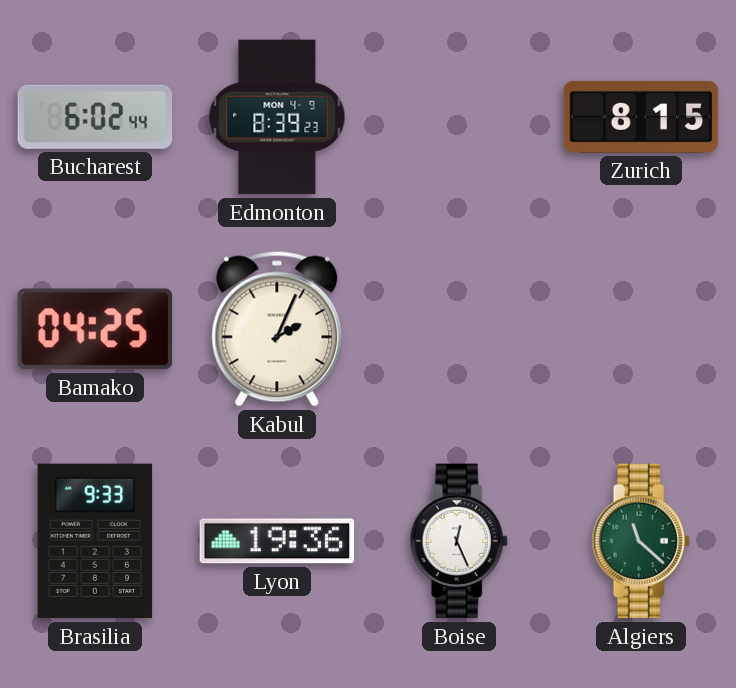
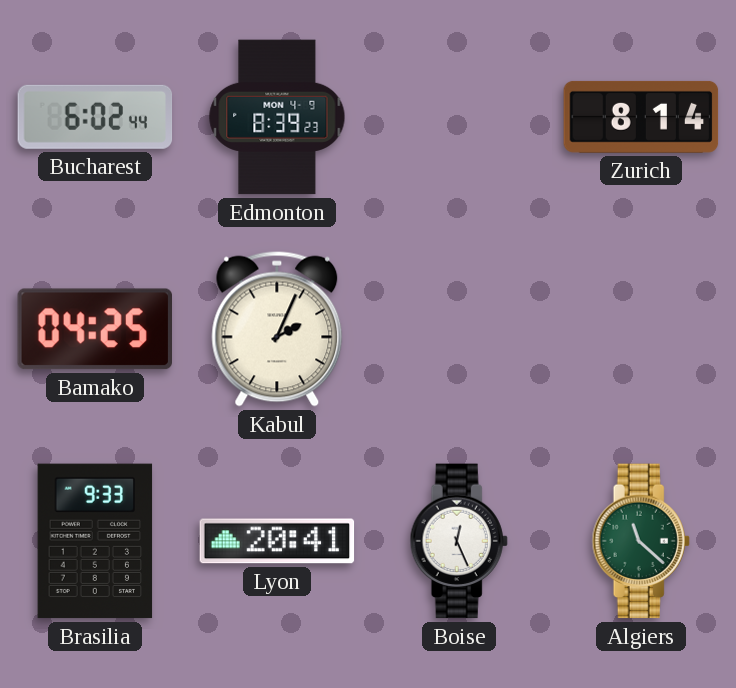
Zurich: 8:15 -> 8:14
Lyon: 19:36 -> 20:41
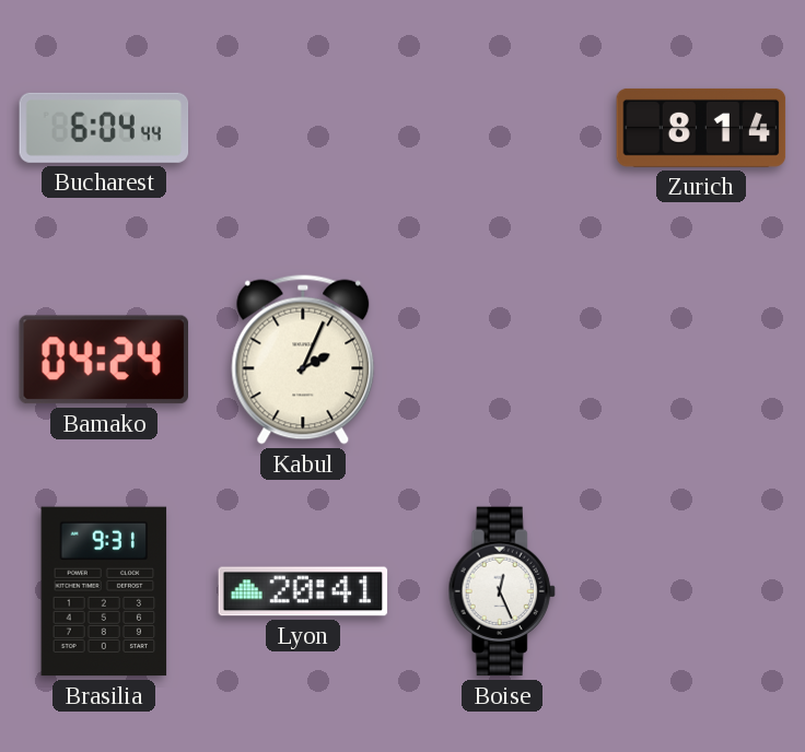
Bucharest: 6:02 -> 6:04
Edmonton: 8:39 -> none
Bamako: 04:25 -> 04:24
Brasilia: 9:33 -> 9:31
Algiers: 11:22 -> none
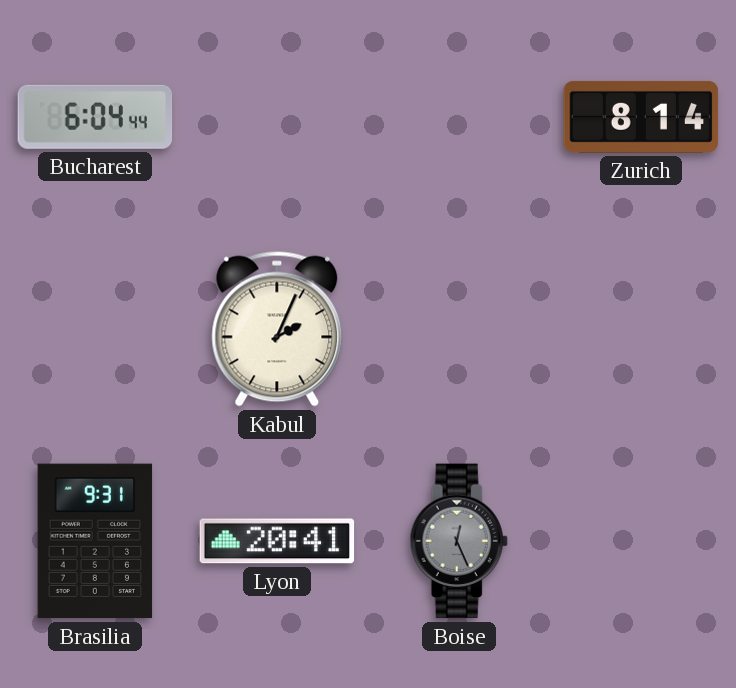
Bamako: 04:24 -> none
Boise dial: white -> grey
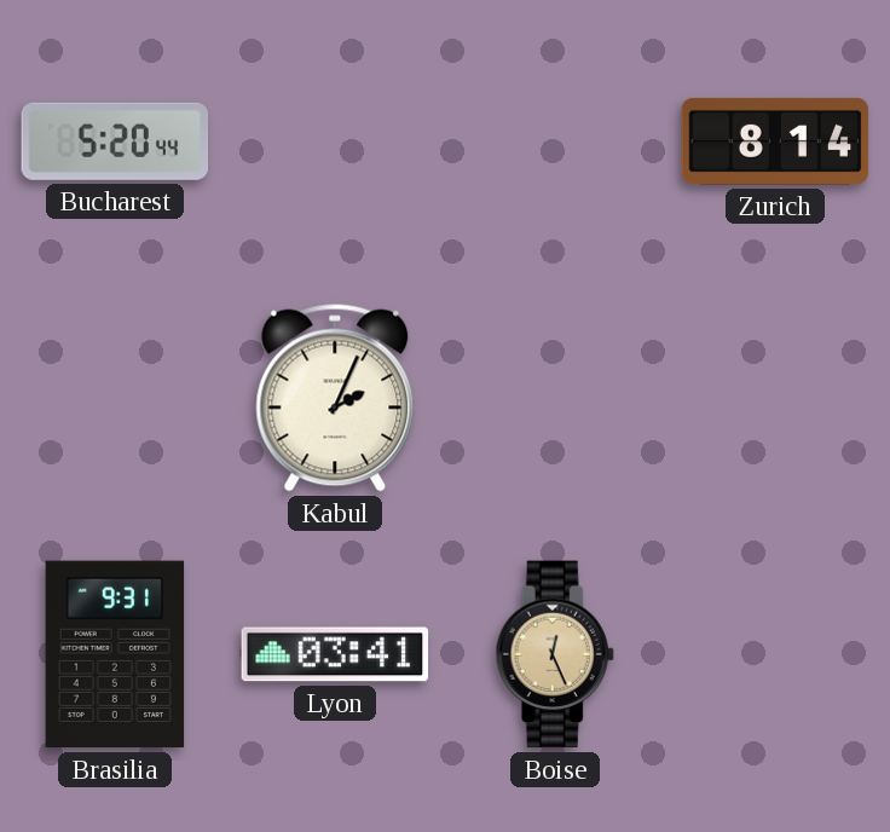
Bucharest: 6:04 -> 5:20
Lyon: 20:41 -> 03:41
Boise dial: grey -> champagne
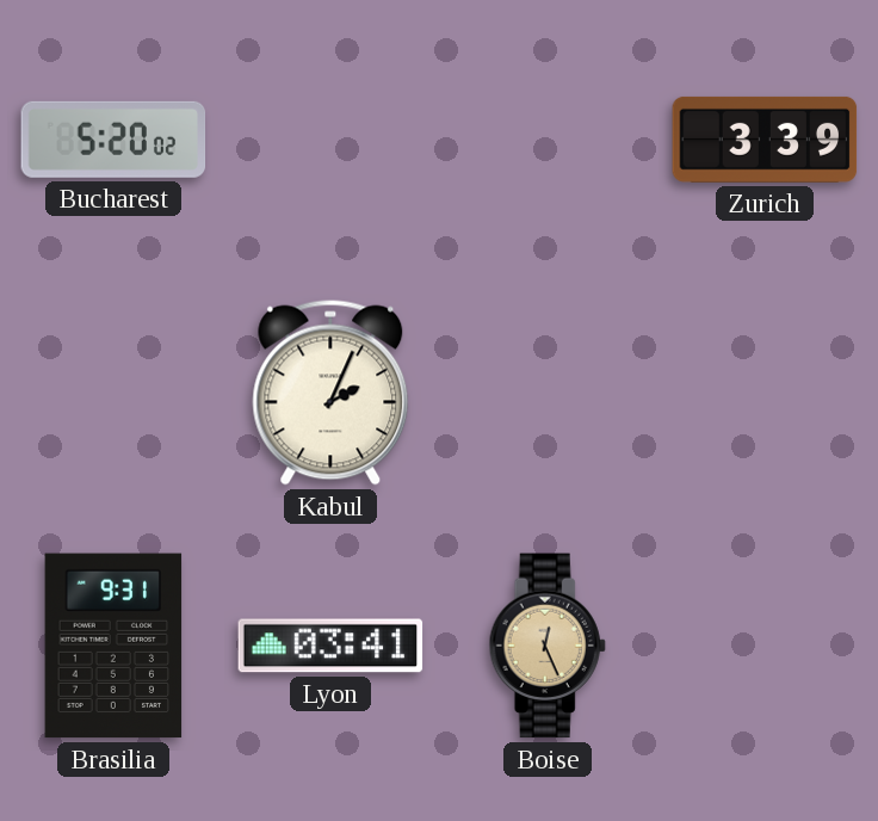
Bucharest: 5:20:44 -> 5:20:02
Zurich: 8:14 -> 3:39
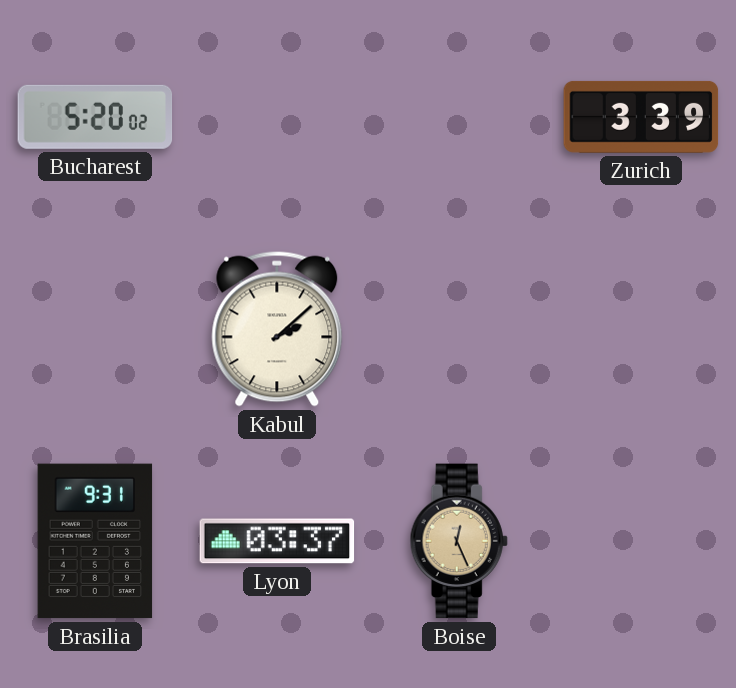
Kabul: 2:04 -> 2:08
Lyon: 03:41 -> 03:37
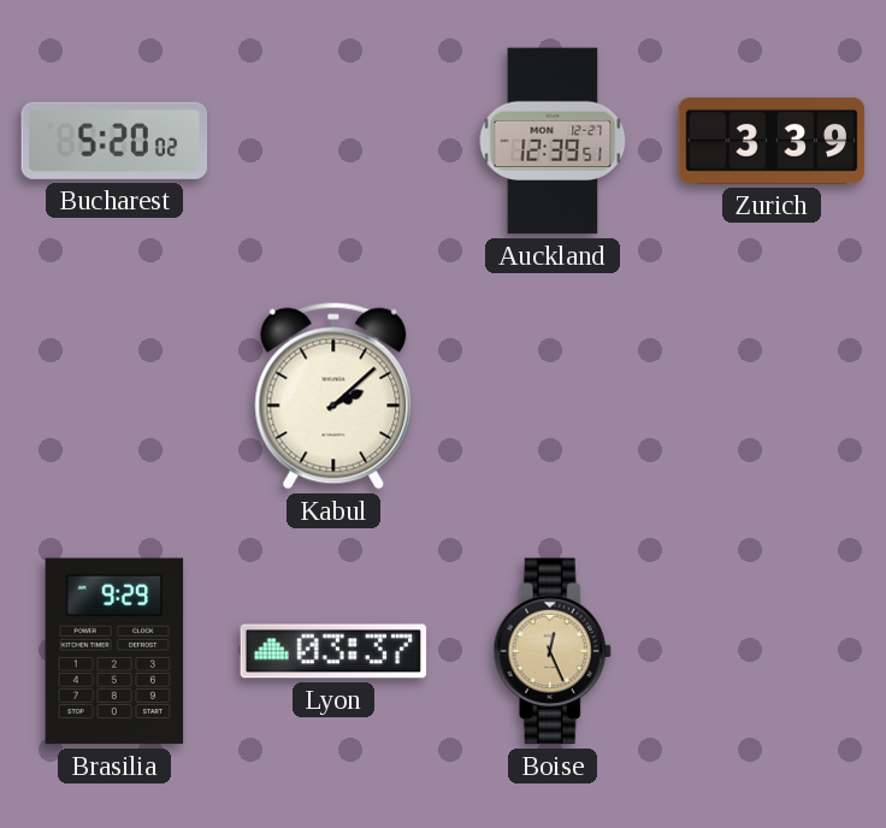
Auckland: none -> 12:39
Brasilia: 9:31 -> 9:29
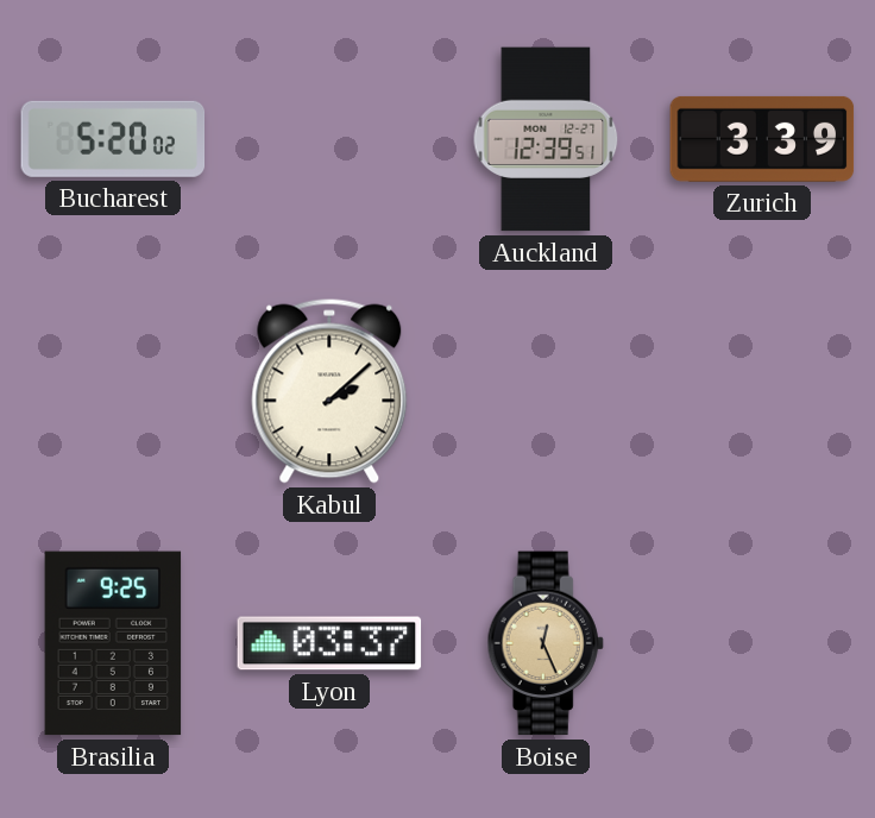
Brasilia: 9:29 -> 9:25
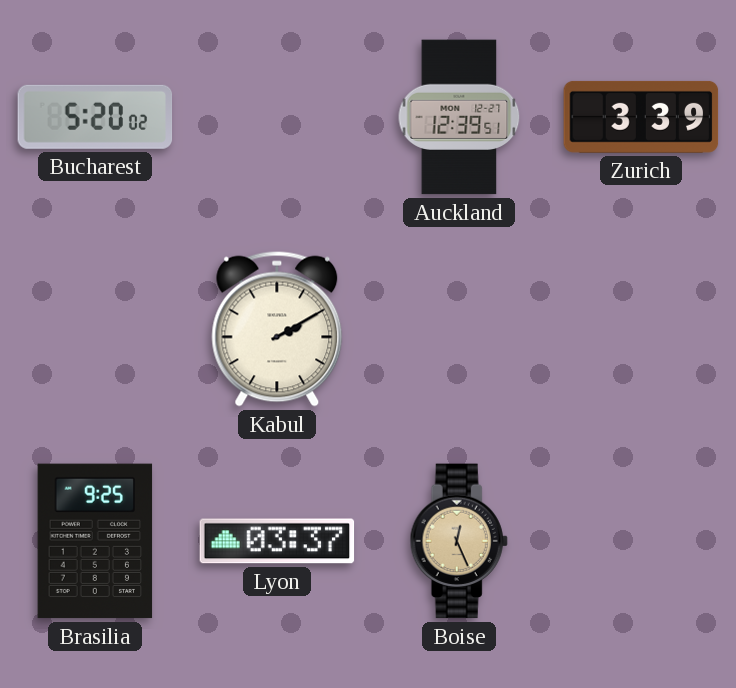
Kabul: 2:08 -> 2:10
